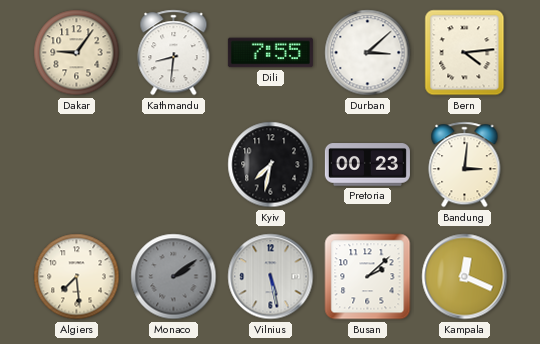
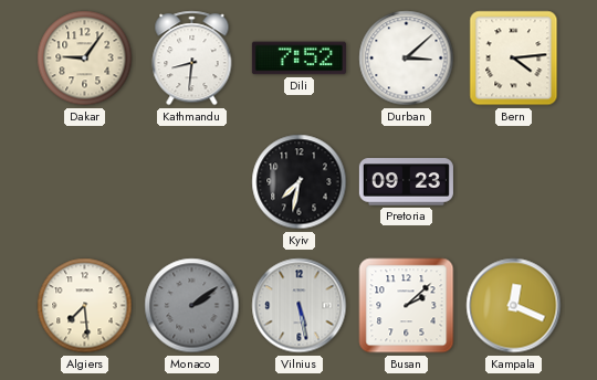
Dili: 7:55 -> 7:52
Pretoria: 00:23 -> 09:23
Bandung: 3:01 -> none
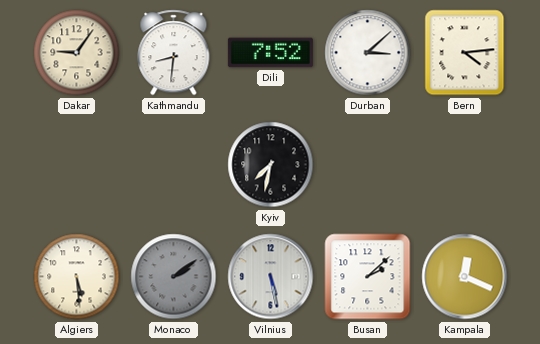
Pretoria: 09:23 -> none
Algiers: 7:29 -> 5:29
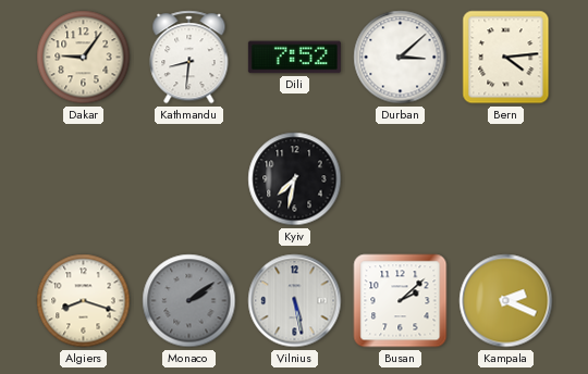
Algiers: 5:29 -> 8:18
Kampala: 12:19 -> 2:19
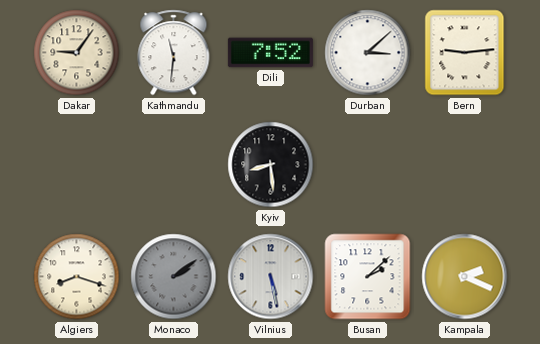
Kathmandu: 8:31 -> 11:31
Bern: 4:14 -> 9:14
Kyiv: 7:32 -> 8:29
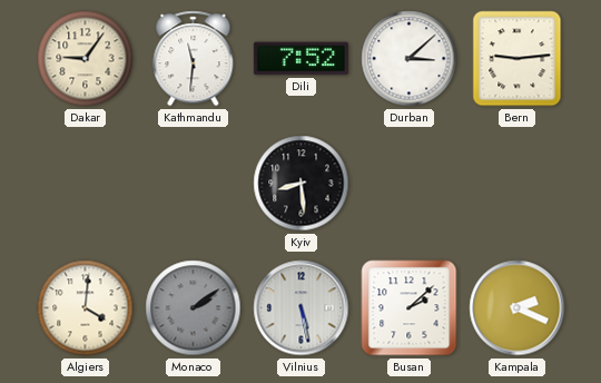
Algiers: 8:18 -> 4:01
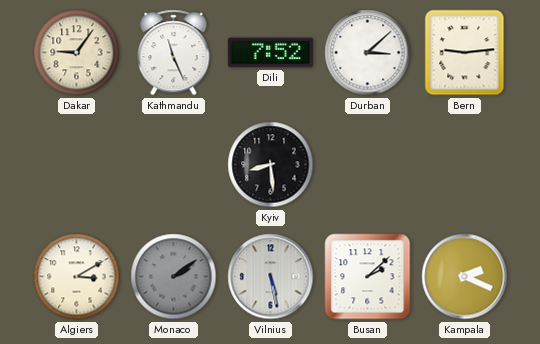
Kathmandu: 11:31 -> 11:26
Algiers: 4:01 -> 3:10
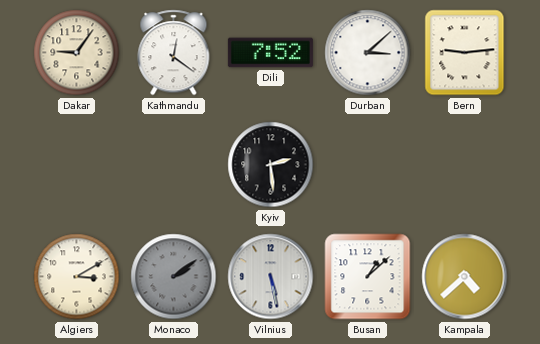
Kathmandu: 11:26 -> 12:21
Kyiv: 8:29 -> 2:29
Busan: 2:08 -> 1:08
Kampala: 2:19 -> 4:38
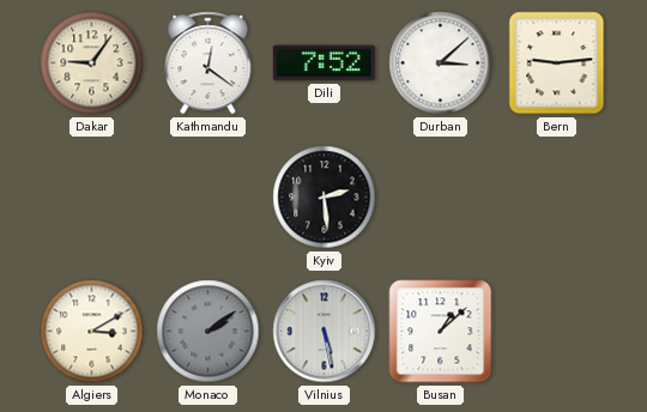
Kampala: 4:38 -> none
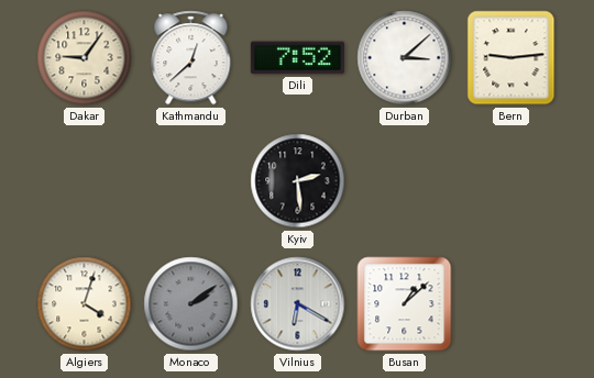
Kathmandu: 12:21 -> 12:38
Algiers: 3:10 -> 4:03
Vilnius: 5:28 -> 6:20
